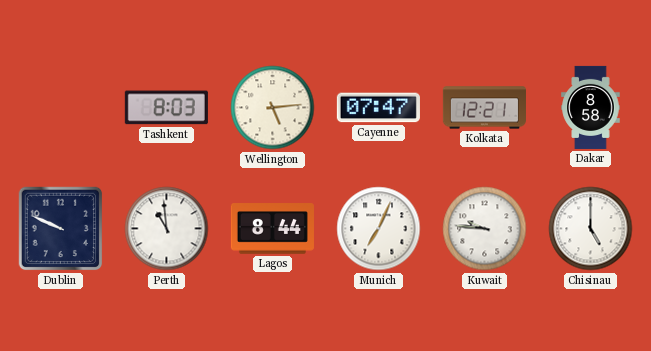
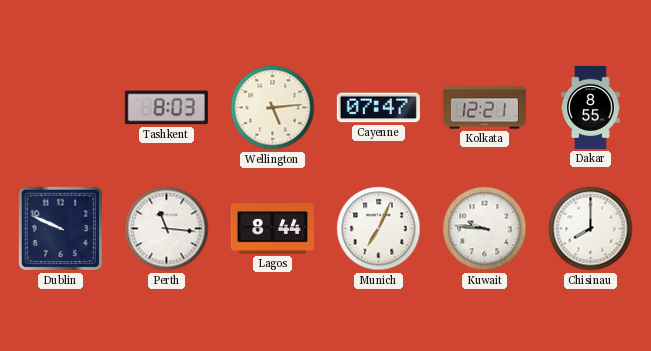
Dakar: 8:58 -> 8:55
Perth: 10:59 -> 11:16
Chisinau: 5:00 -> 8:00
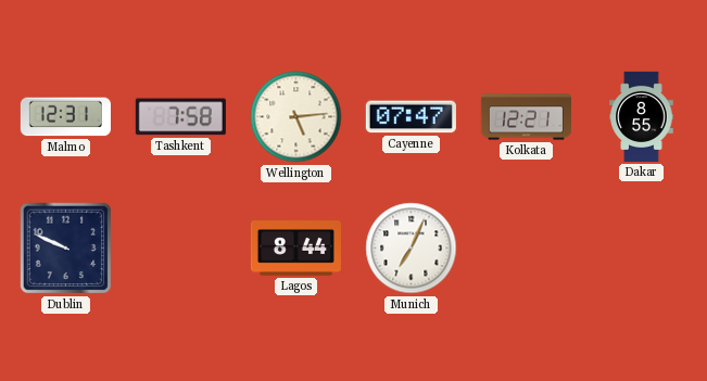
Malmo: none -> 12:31
Tashkent: 8:03 -> 7:58
Perth: 11:16 -> none
Kuwait: 9:46 -> none
Chisinau: 8:00 -> none
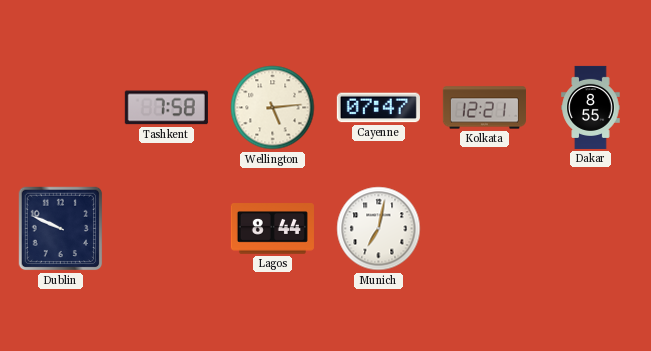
Malmo: 12:31 -> none
Munich: 7:04 -> 7:02
